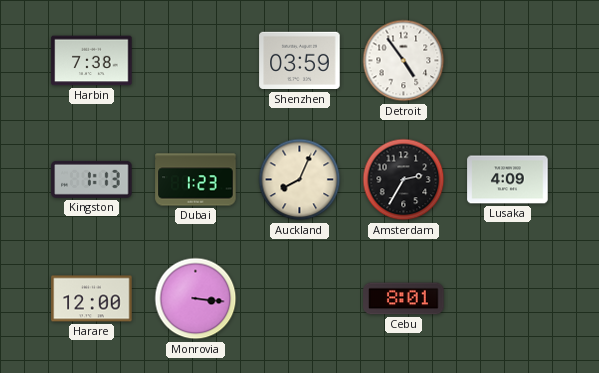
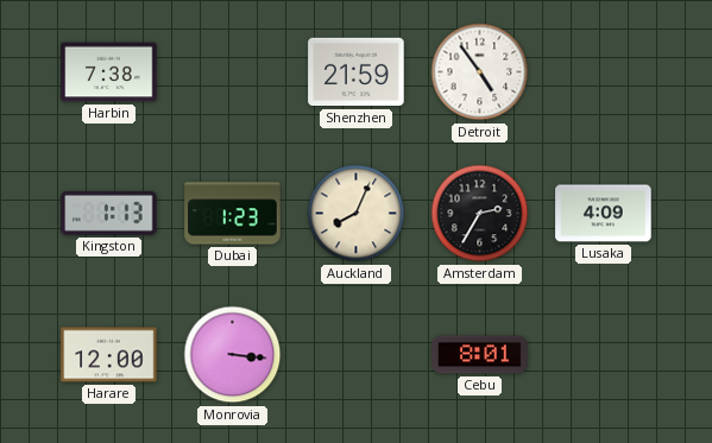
Shenzhen: 03:59 -> 21:59
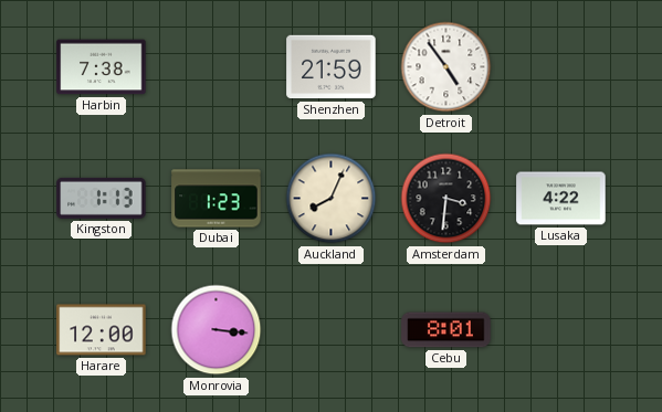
Amsterdam: 2:35 -> 3:31
Lusaka: 4:09 -> 4:22
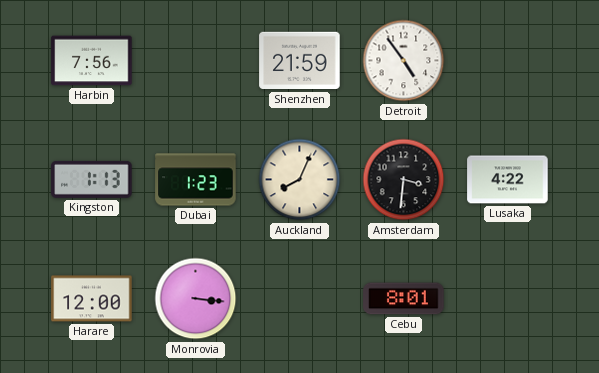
Harbin: 7:38 -> 7:56
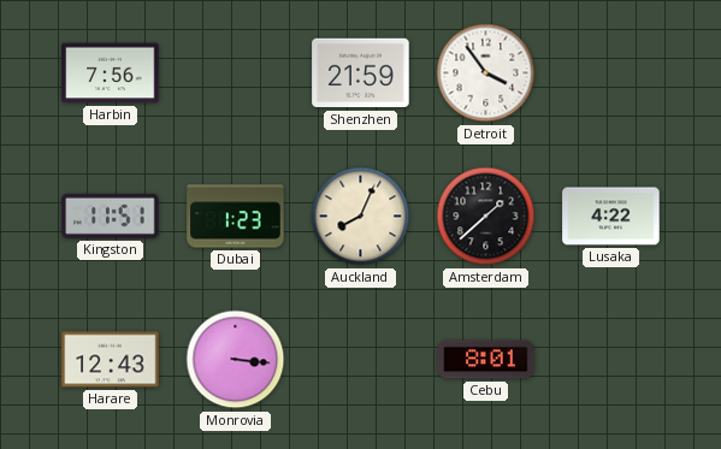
Detroit: 4:54 -> 3:54
Kingston: 1:13 -> 11:51
Amsterdam: 3:31 -> 1:38
Harare: 12:00 -> 12:43
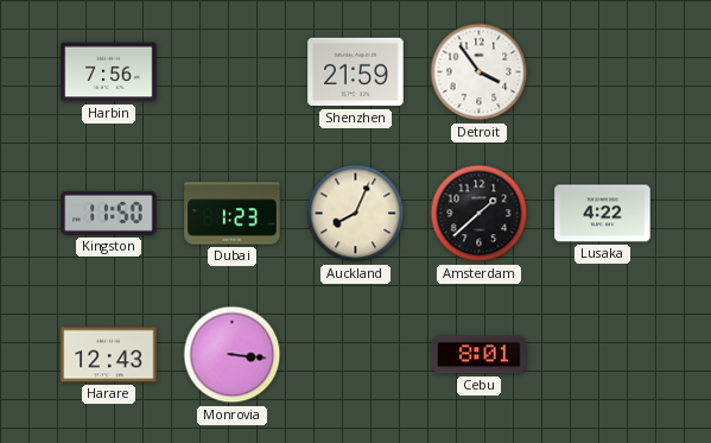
Kingston: 11:51 -> 11:50
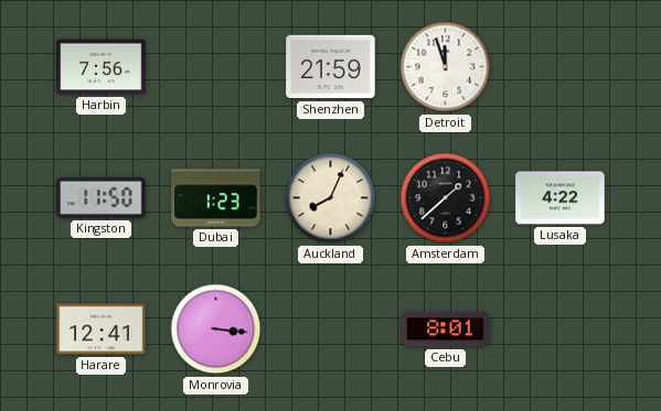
Detroit: 3:54 -> 11:57
Harare: 12:43 -> 12:41
